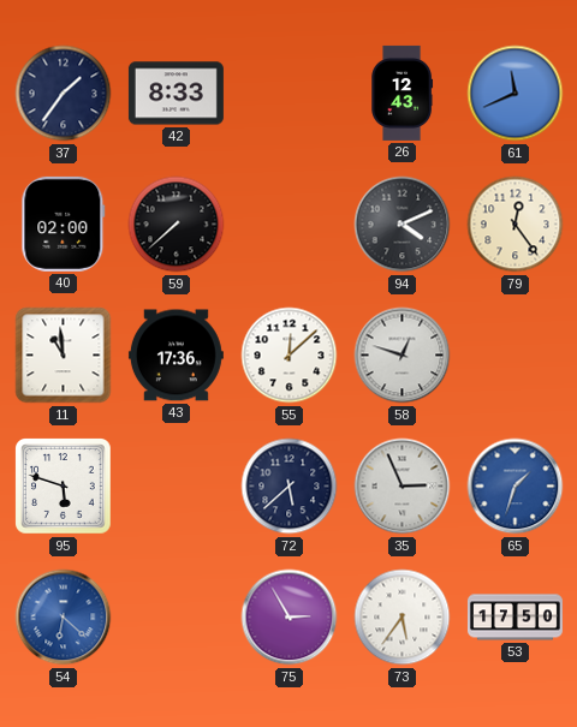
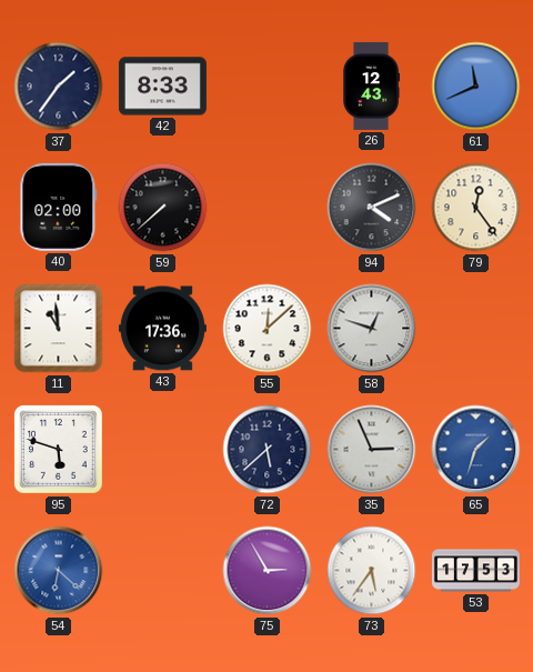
53: 17:50 -> 17:53
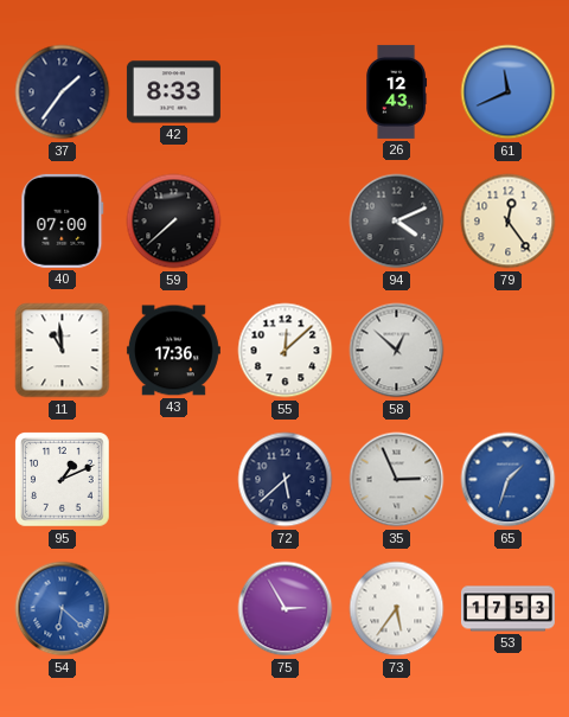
40: 02:00 -> 07:00
58: 12:48 -> 12:52
95: 5:48 -> 1:11
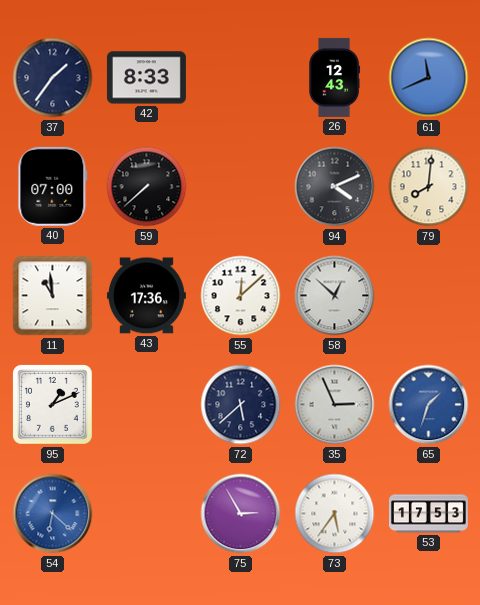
79: 12:24 -> 8:01
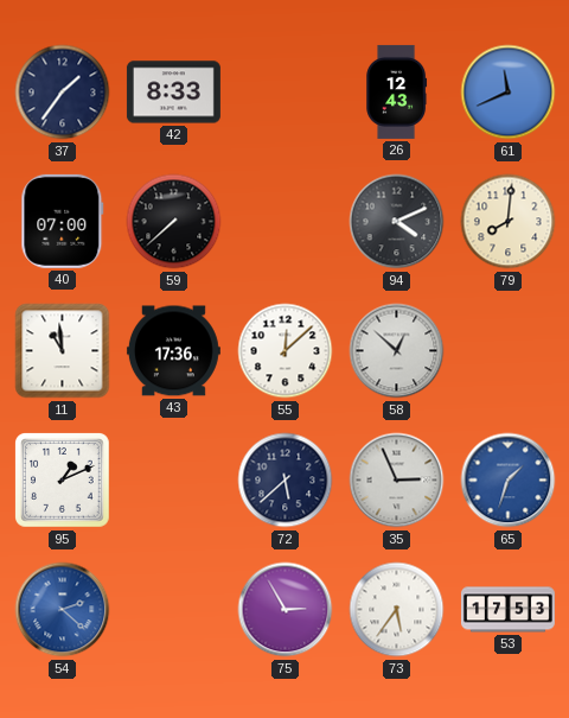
54: 6:22 -> 2:22
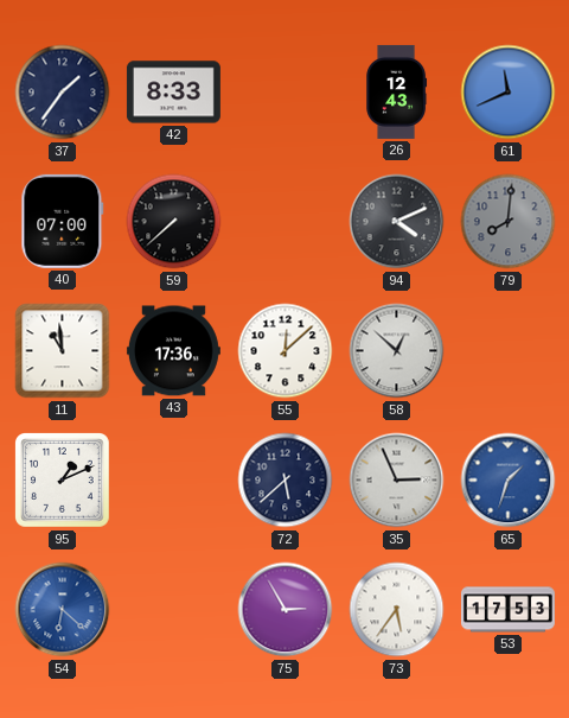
79 dial: cream -> grey
54: 2:22 -> 6:22
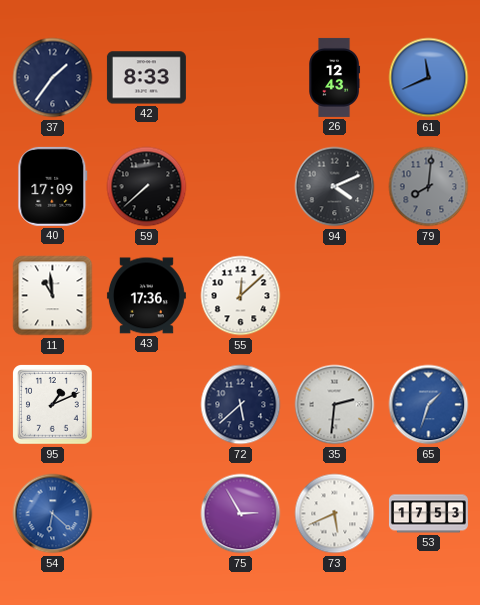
40: 07:00 -> 17:09
58: 12:52 -> none
35: 2:56 -> 2:31
73: 5:36 -> 5:41
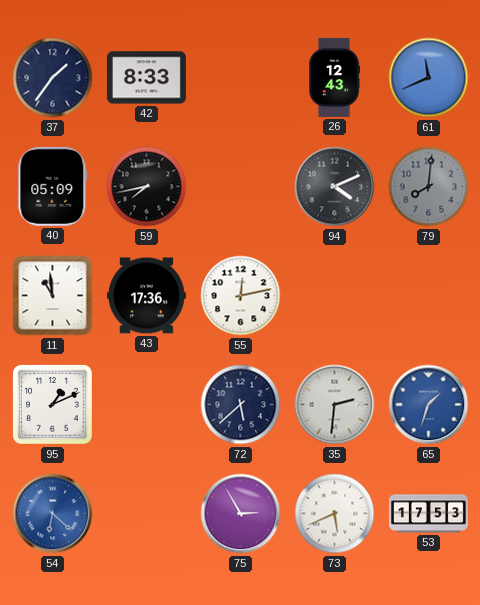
40: 17:09 -> 05:09
59: 7:38 -> 7:43
55: 12:08 -> 12:13
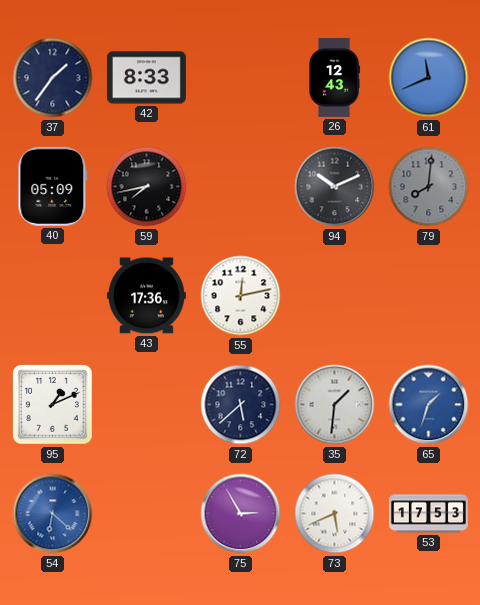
94: 4:11 -> 10:11
11: 10:59 -> none
35: 2:31 -> 1:31
